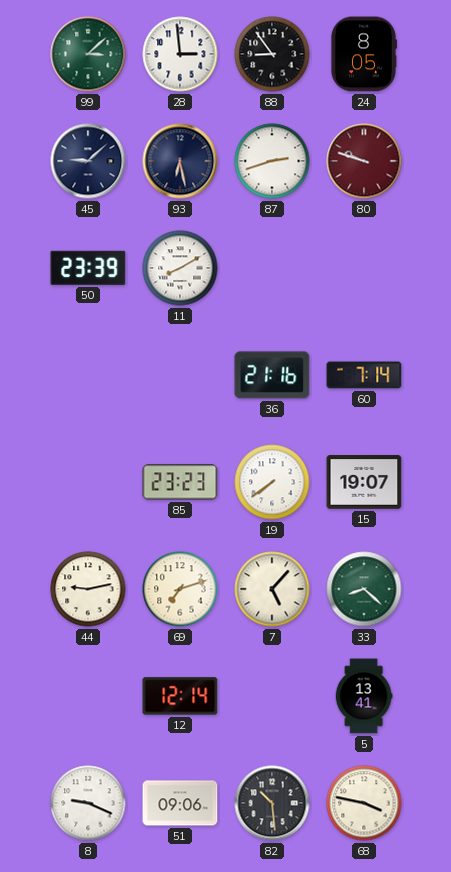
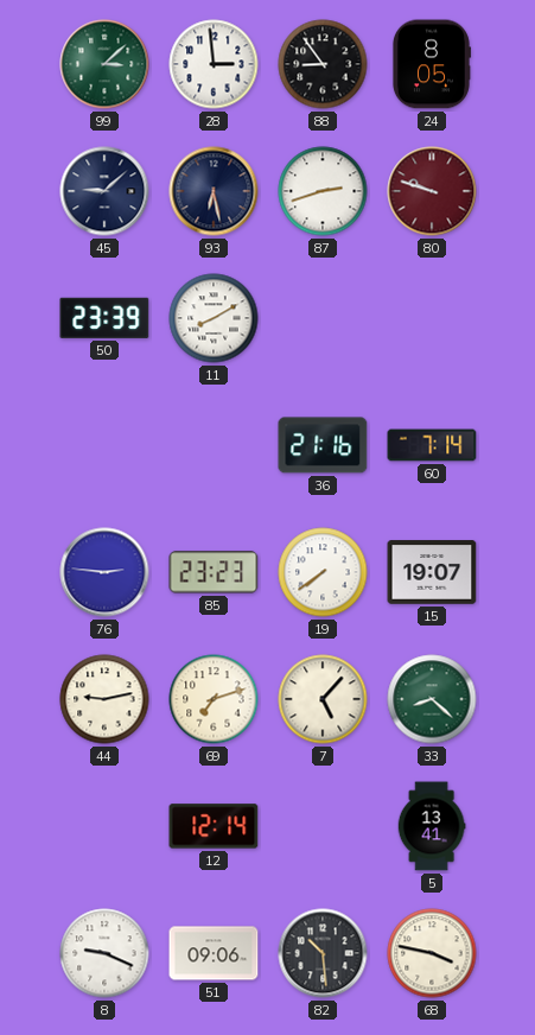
76: none -> 2:46
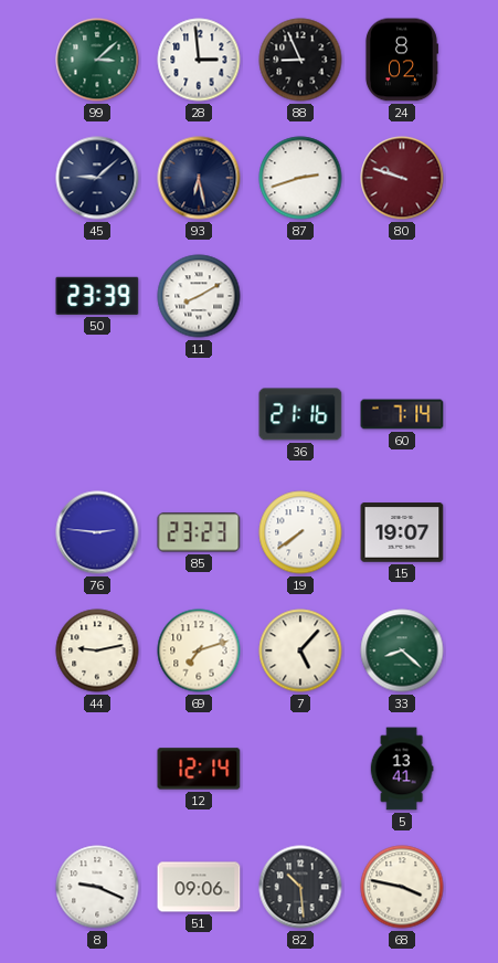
88: 8:54 -> 8:56
24: 8:05 -> 8:02
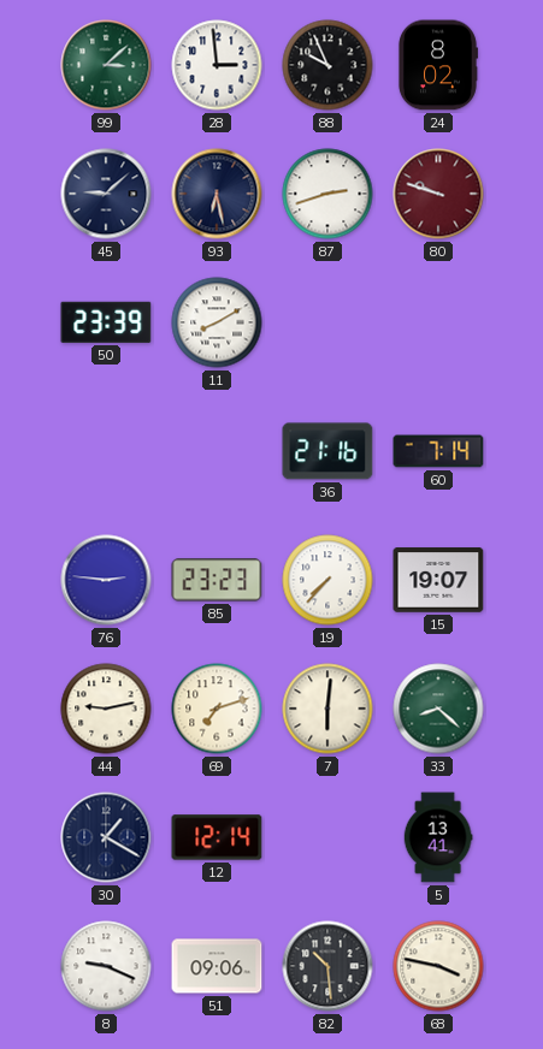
88: 8:56 -> 9:56
19: 7:39 -> 7:37
7: 5:07 -> 6:01
30: none -> 1:20
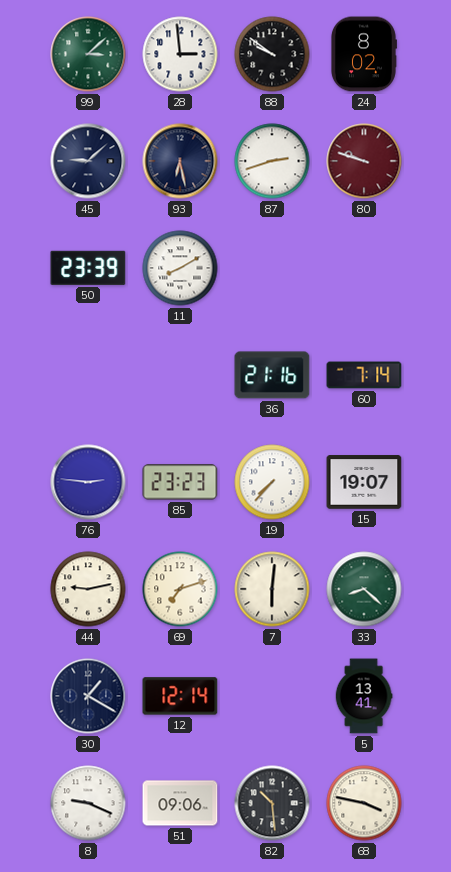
88: 9:56 -> 9:51
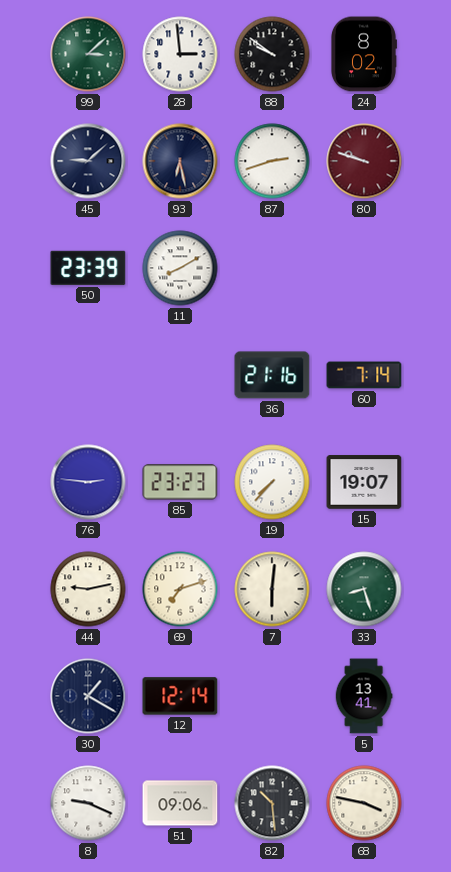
33: 8:22 -> 8:27
